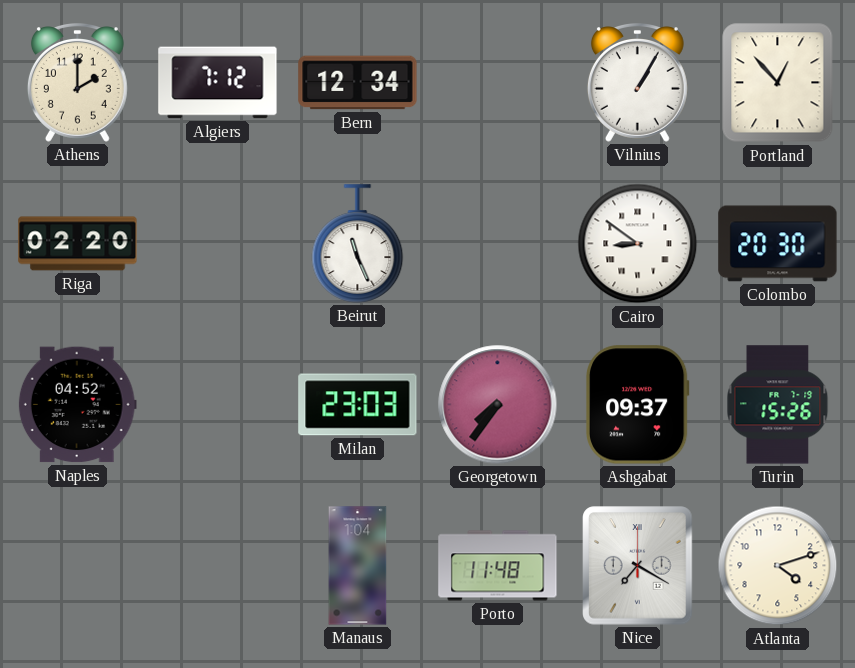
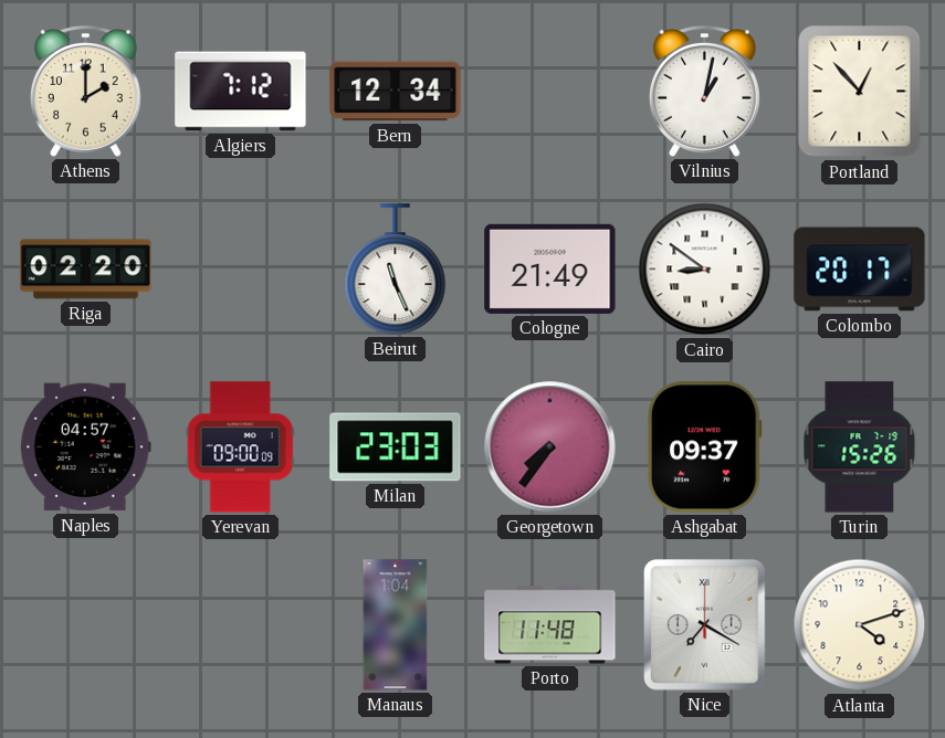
Vilnius: 1:05 -> 1:02
Cologne: none -> 21:49
Colombo: 20:30 -> 20:17
Naples: 04:52 -> 04:57
Yerevan: none -> 09:00
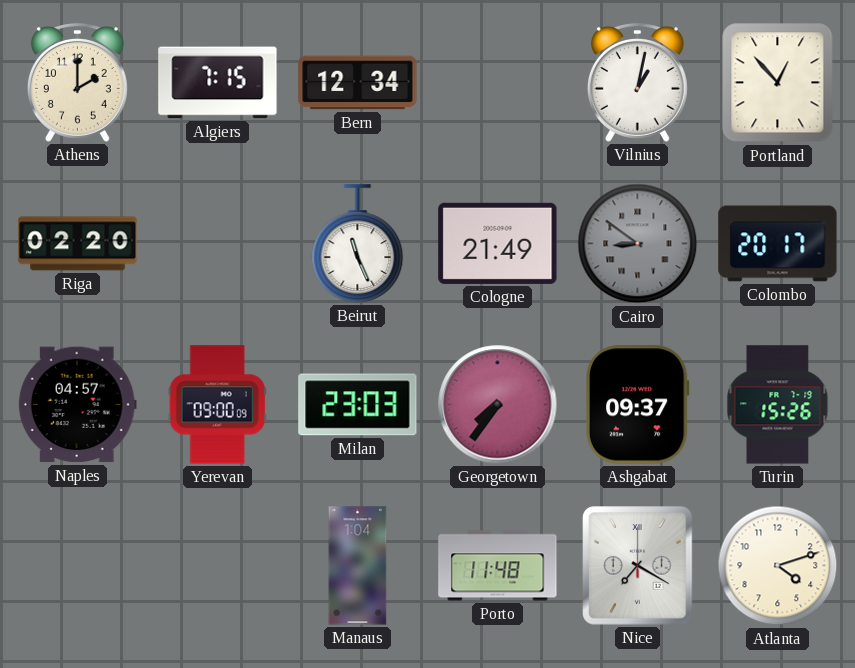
Algiers: 7:12 -> 7:15
Cairo dial: white -> grey
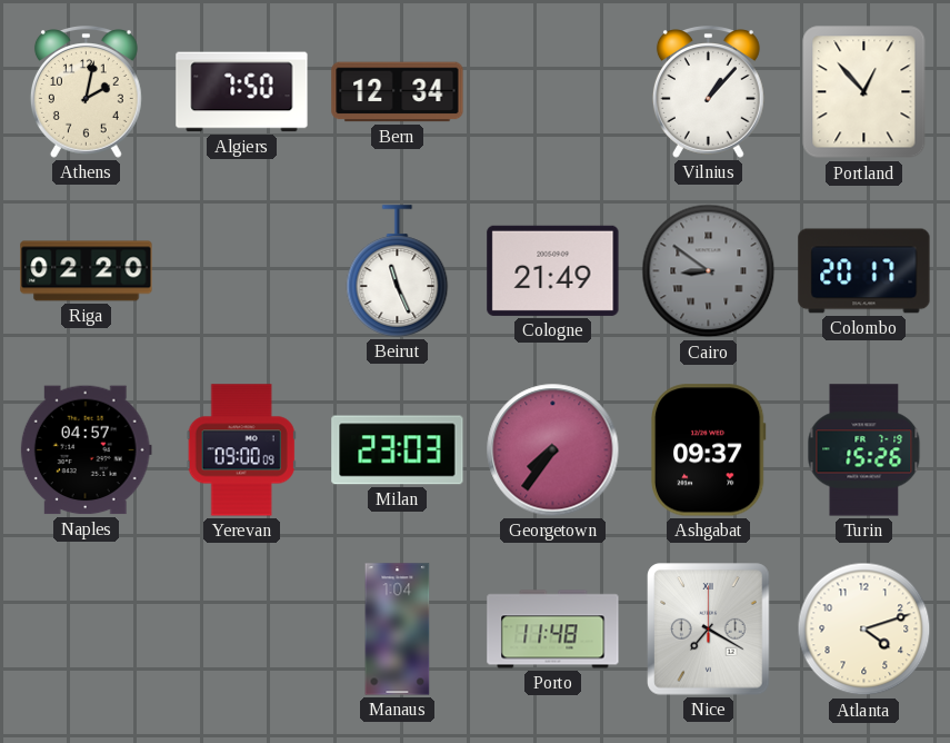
Athens: 2:00 -> 2:02
Algiers: 7:15 -> 7:50
Vilnius: 1:02 -> 1:07
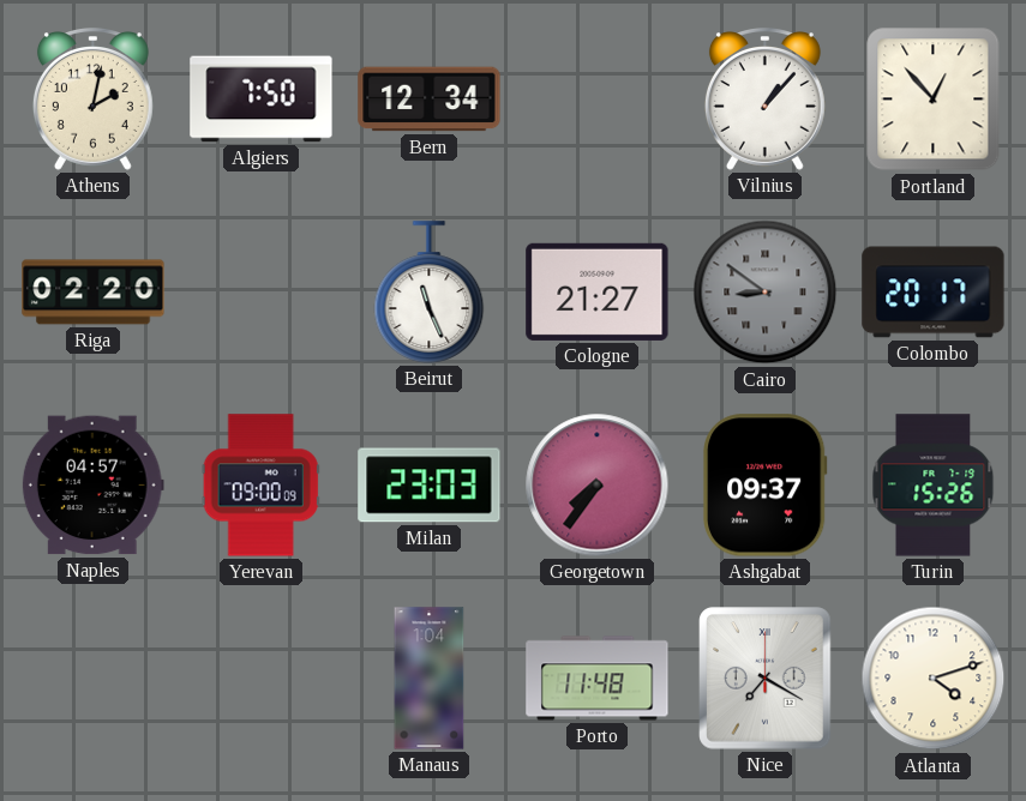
Cologne: 21:49 -> 21:27
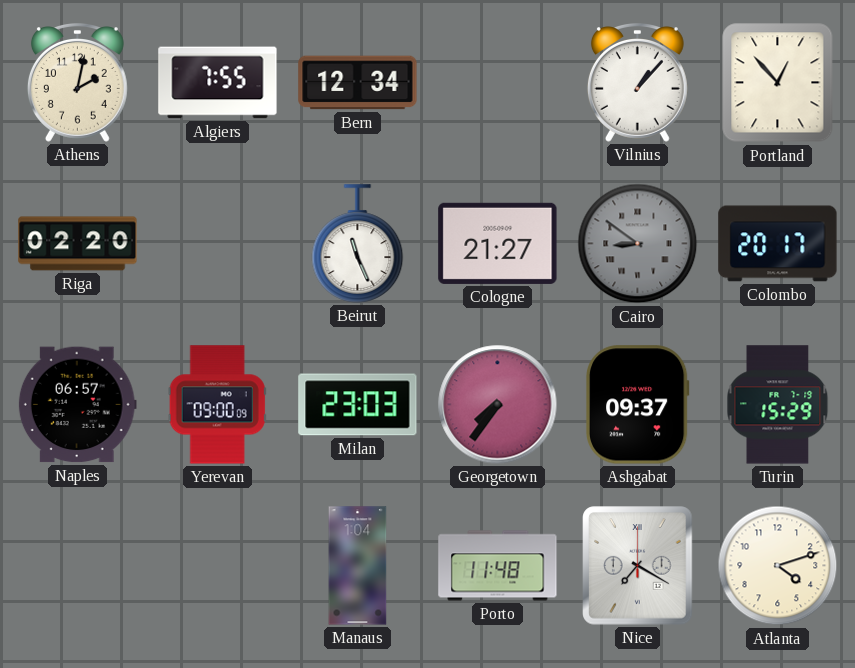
Algiers: 7:50 -> 7:55
Naples: 04:57 -> 06:57
Turin: 15:26 -> 15:29
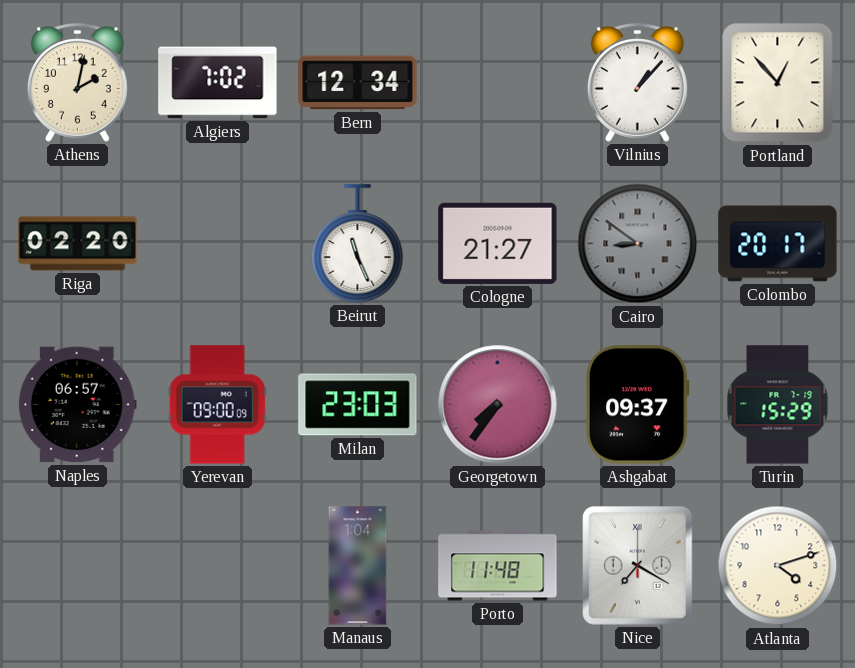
Algiers: 7:55 -> 7:02
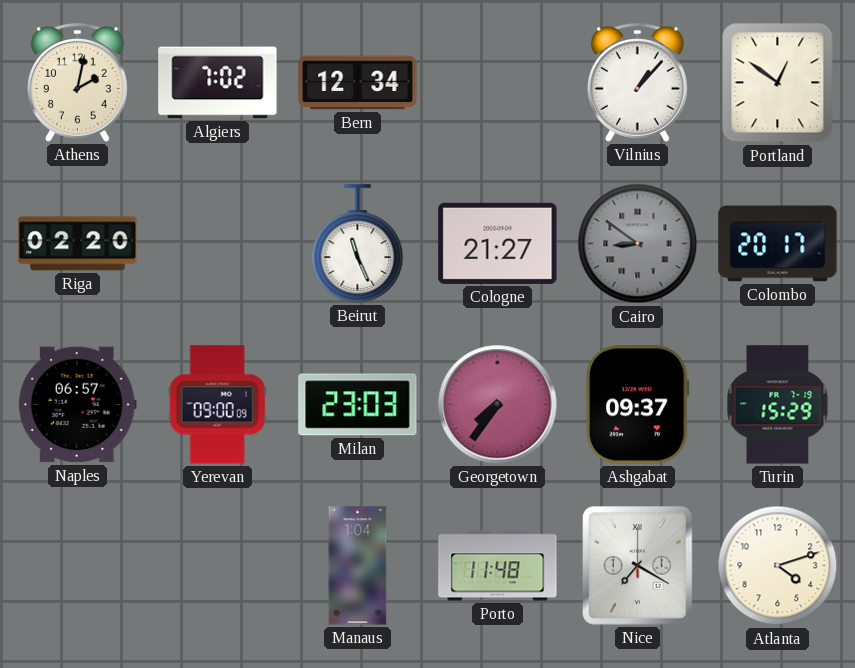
Portland: 12:53 -> 12:51
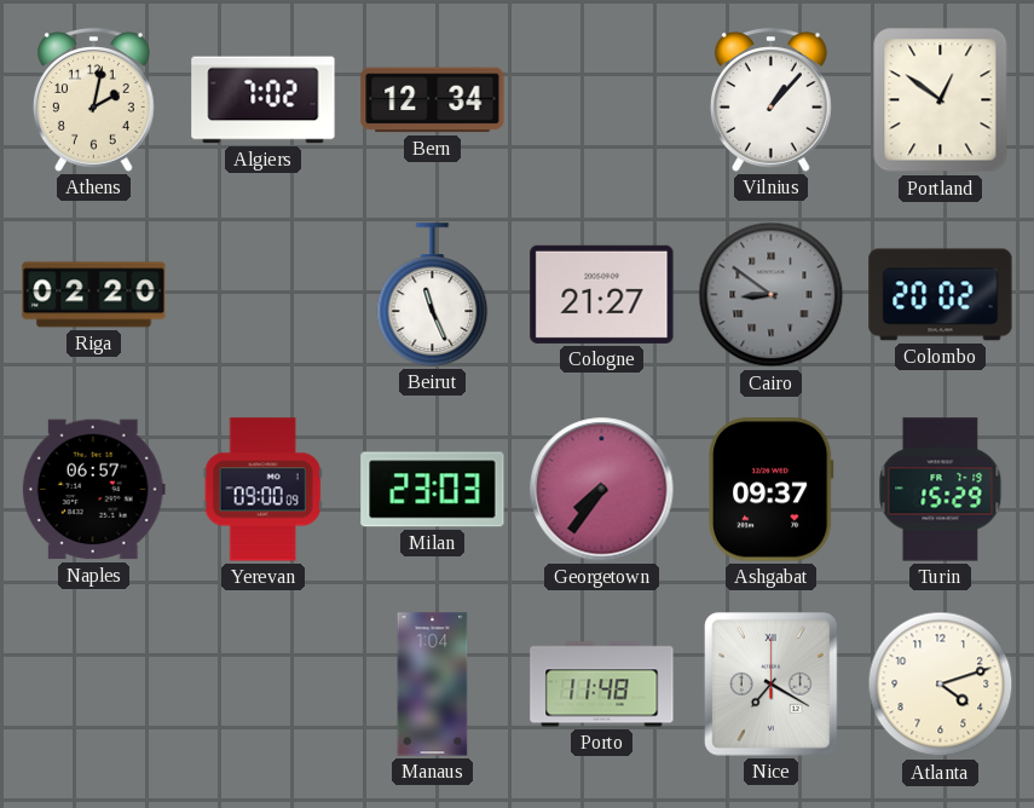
Colombo: 20:17 -> 20:02
